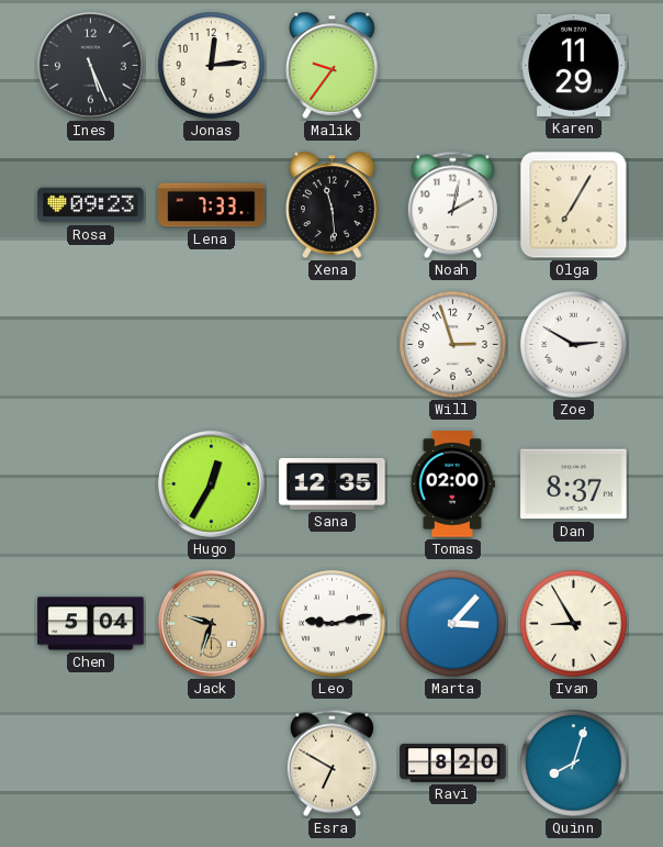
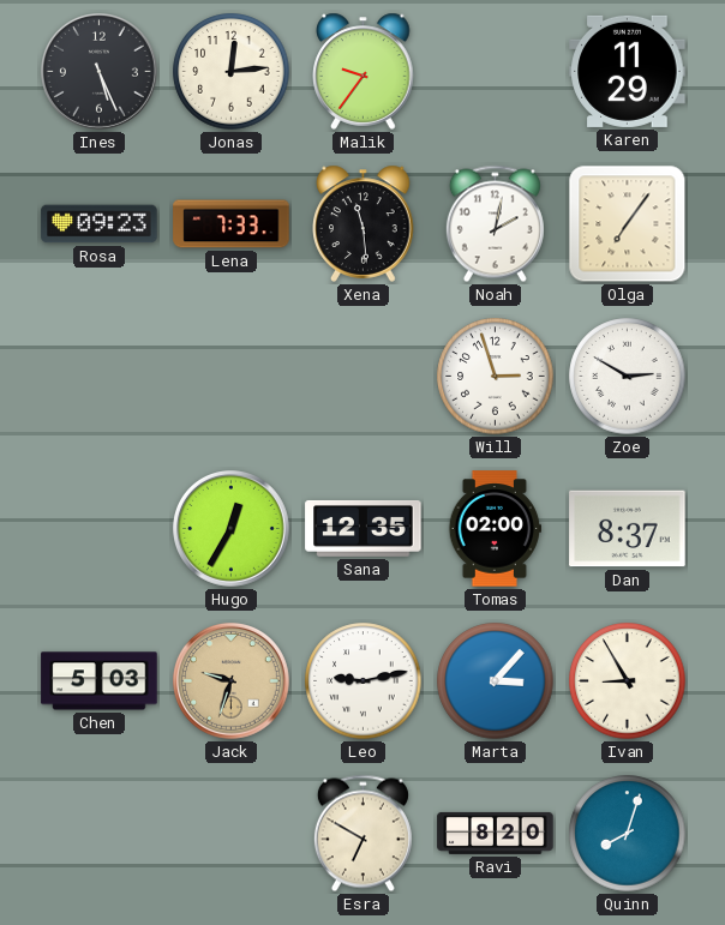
Olga: 7:05 -> 7:06
Chen: 5:04 -> 5:03
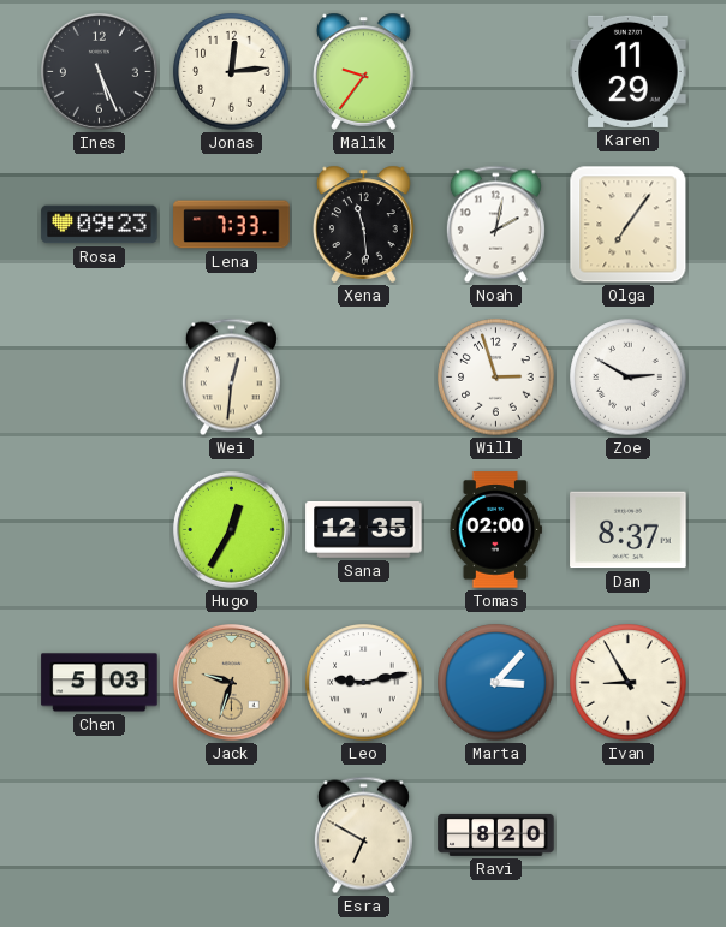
Wei: none -> 12:31
Quinn: 8:03 -> none
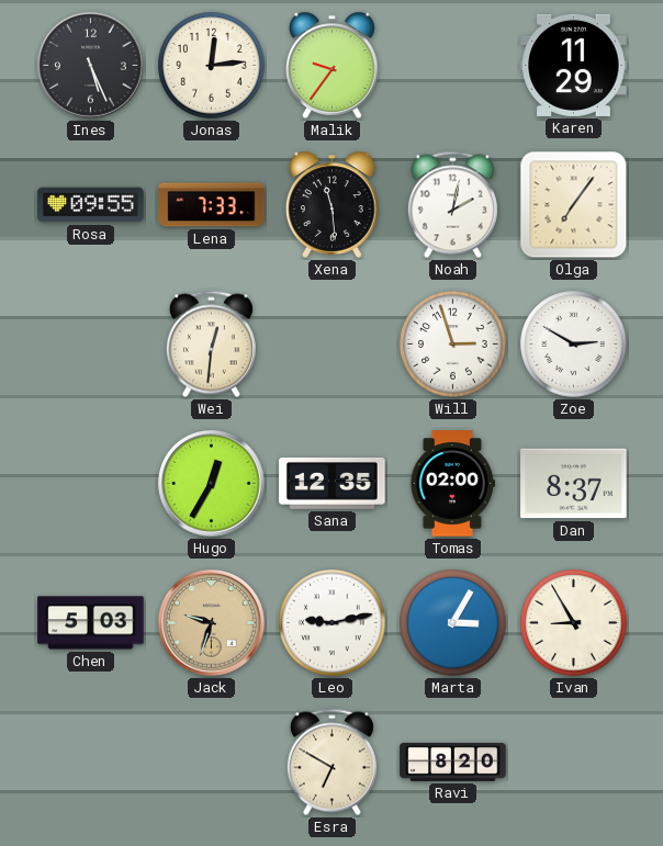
Rosa: 09:23 -> 09:55
Marta: 3:07 -> 3:05
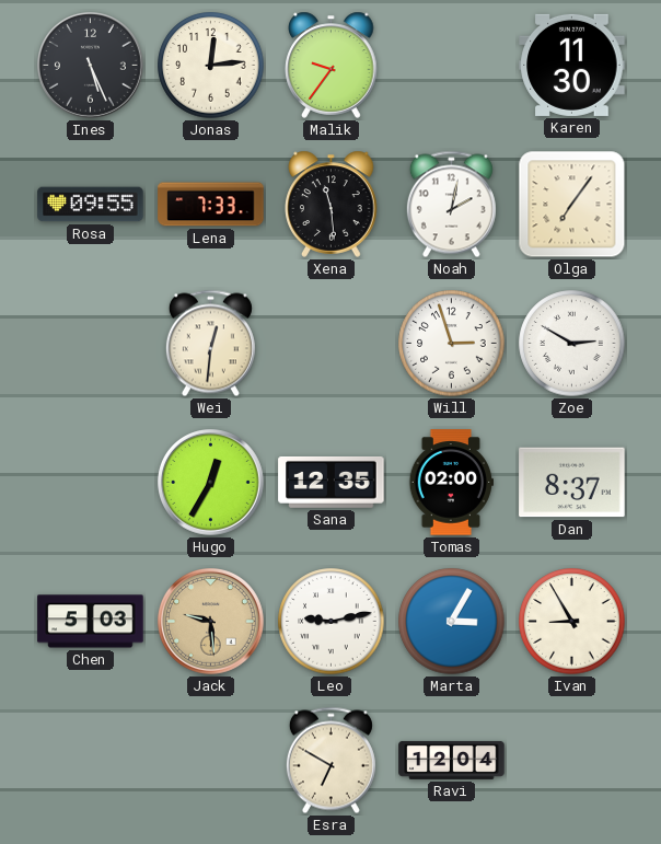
Karen: 11:29 -> 11:30
Jack: 9:33 -> 9:29
Ravi: 8:20 -> 12:04
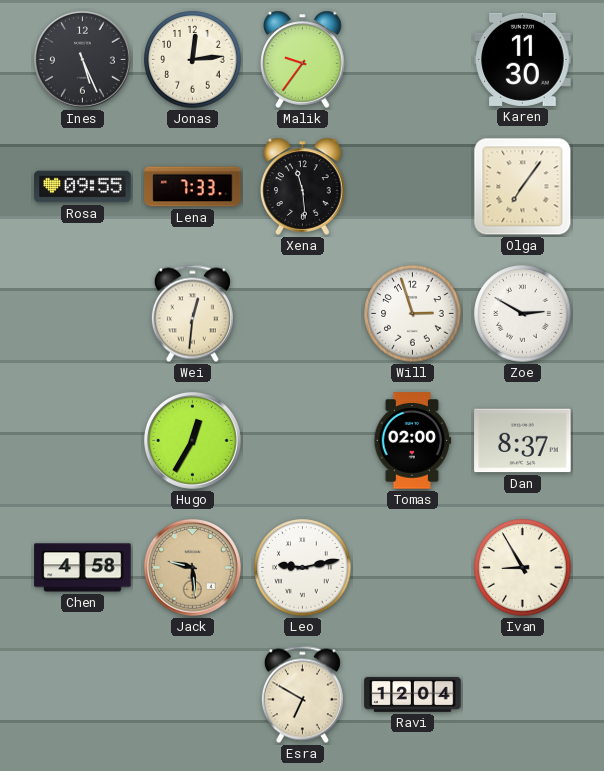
Noah: 2:02 -> none
Sana: 12:35 -> none
Chen: 5:03 -> 4:58
Marta: 3:05 -> none
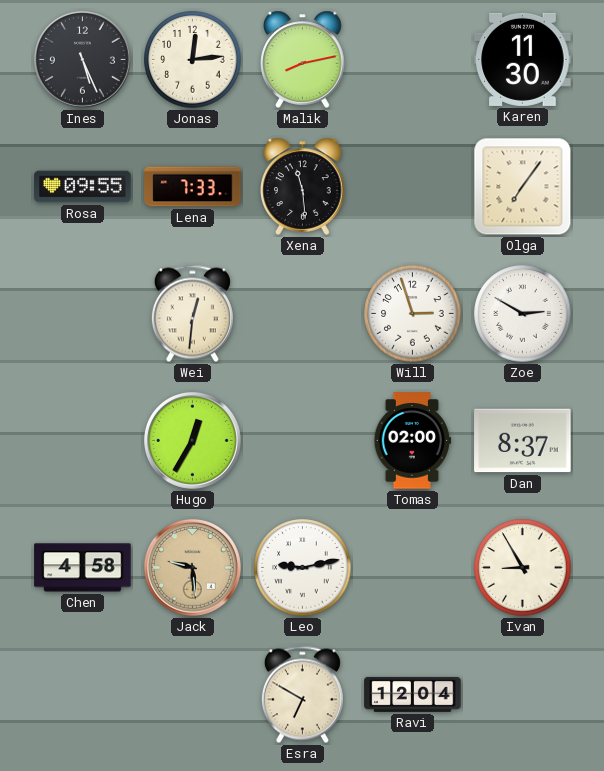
Malik: 9:36 -> 8:13
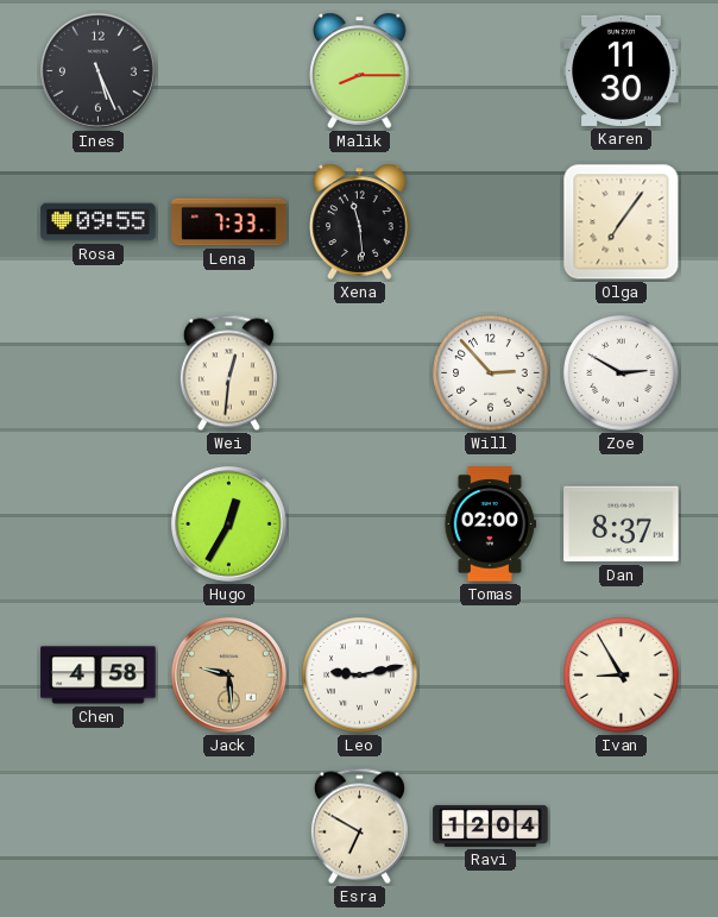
Jonas: 12:14 -> none
Malik: 8:13 -> 8:15
Will: 2:57 -> 2:53
